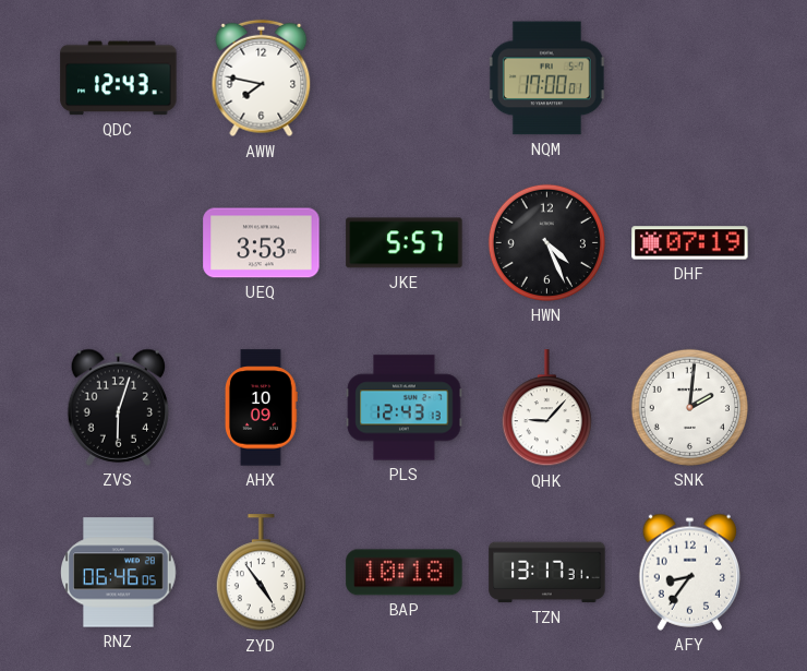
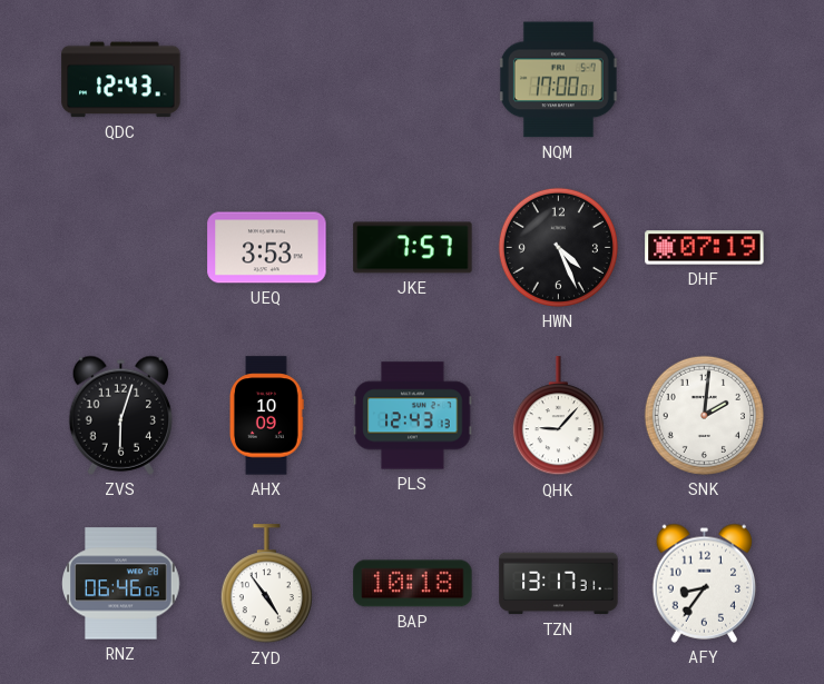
AWW: 7:47 -> none
JKE: 5:57 -> 7:57
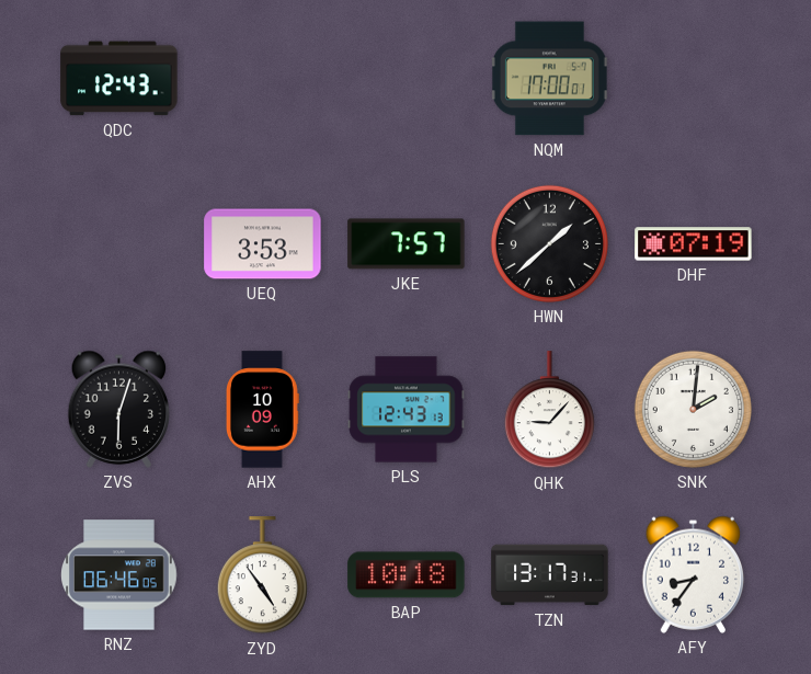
HWN: 4:26 -> 1:38
